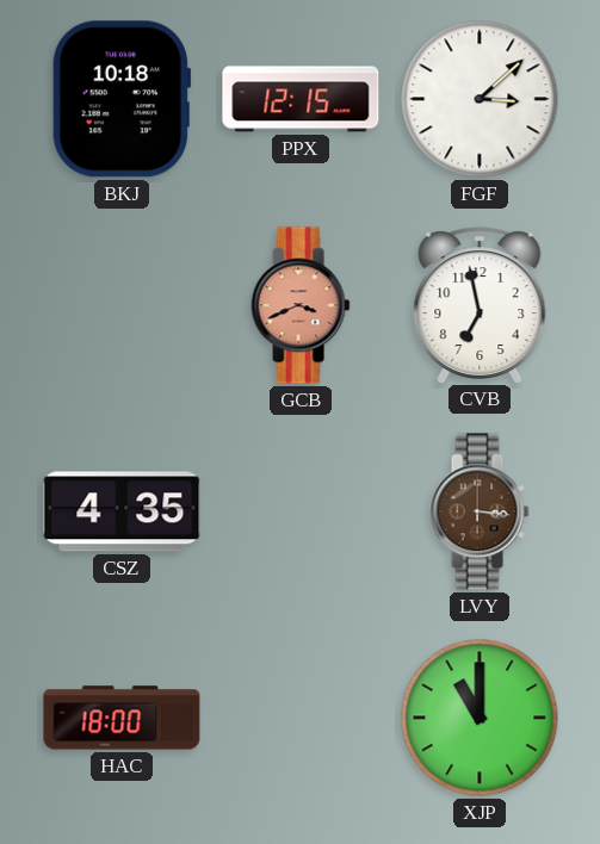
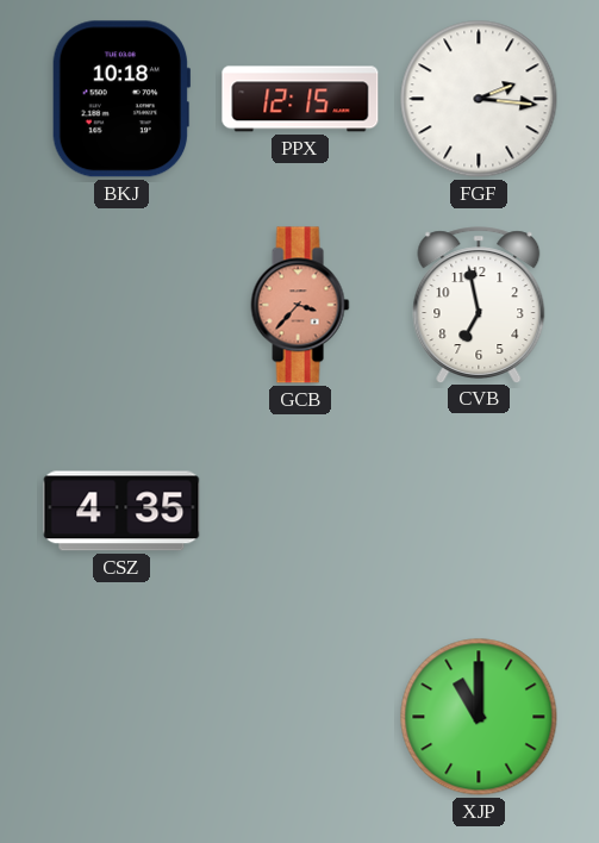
FGF: 3:08 -> 2:16
GCB: 3:41 -> 3:37
LVY: 3:16 -> none
HAC: 18:00 -> none
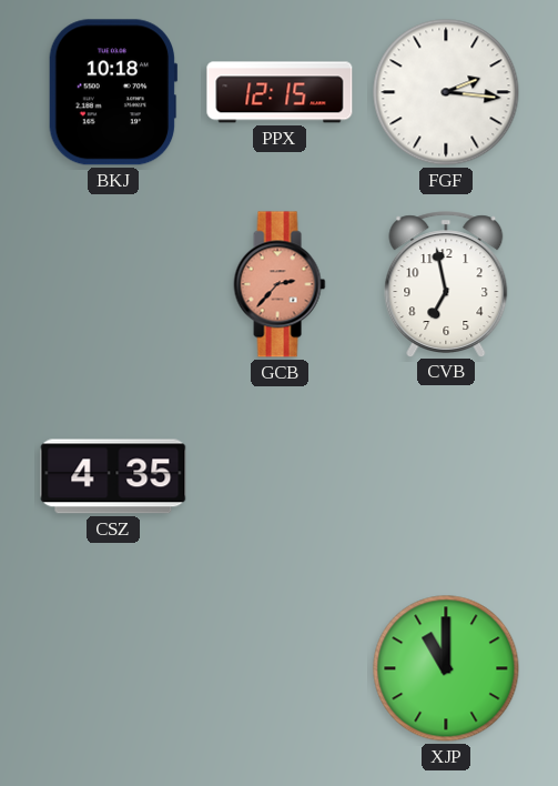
GCB: 3:37 -> 2:37
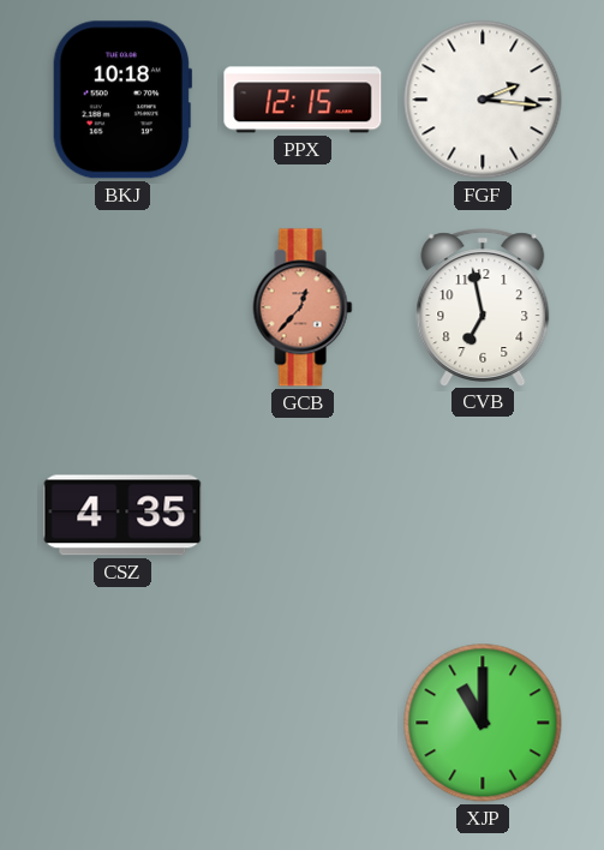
GCB: 2:37 -> 12:37
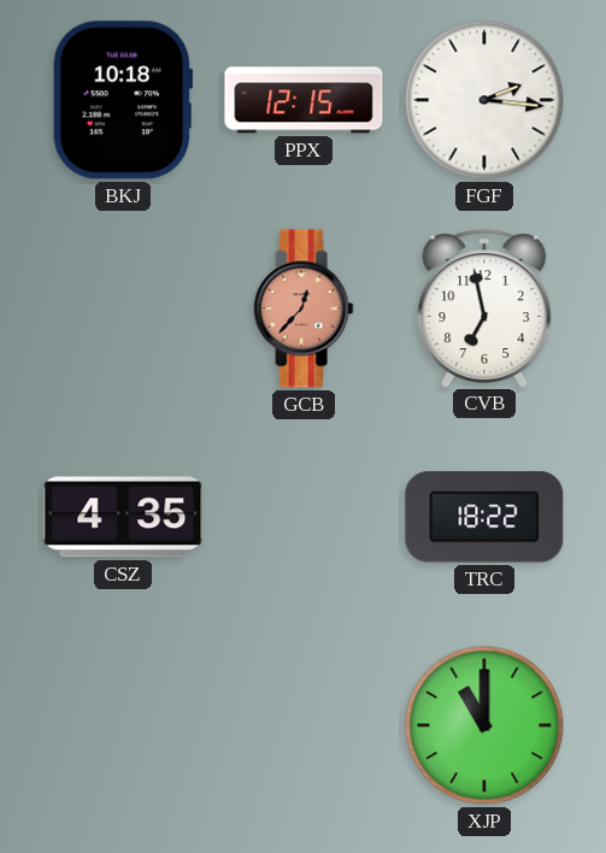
TRC: none -> 18:22
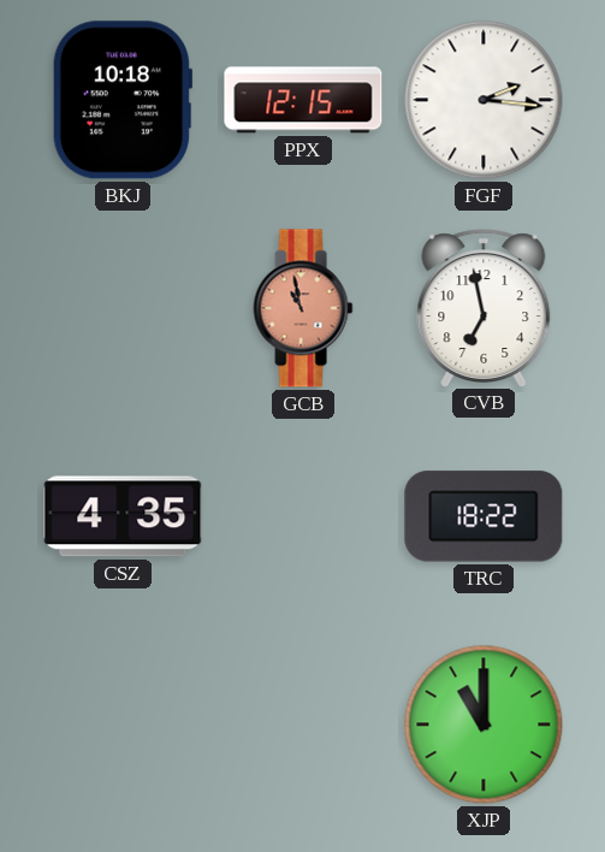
GCB: 12:37 -> 10:58
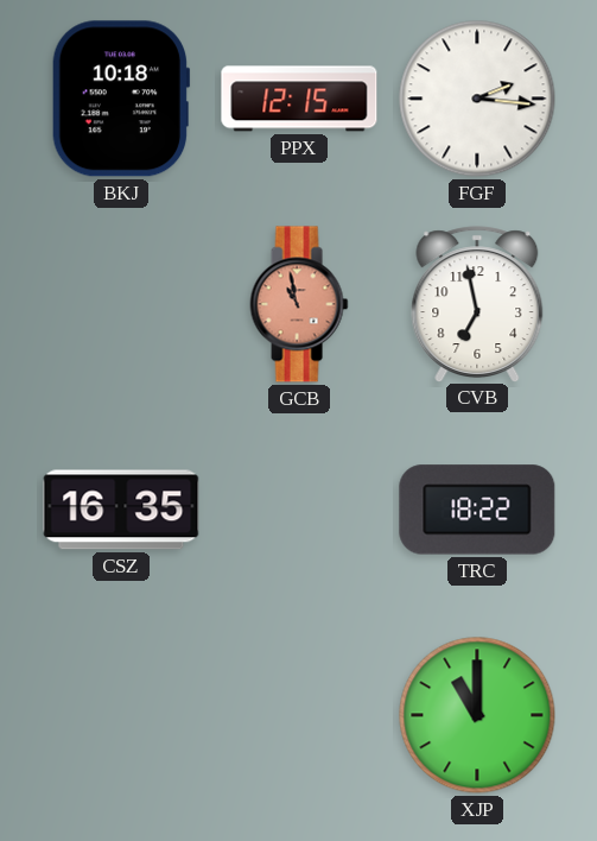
CSZ: 4:35 -> 16:35
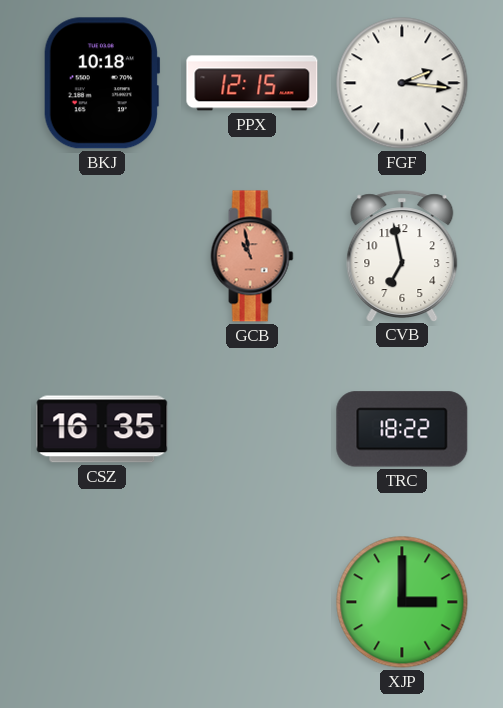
XJP: 11:00 -> 3:00
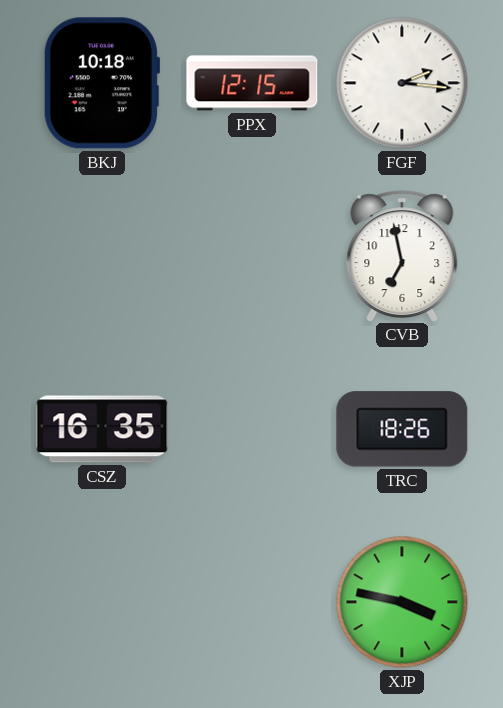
GCB: 10:58 -> none
TRC: 18:22 -> 18:26
XJP: 3:00 -> 3:47
